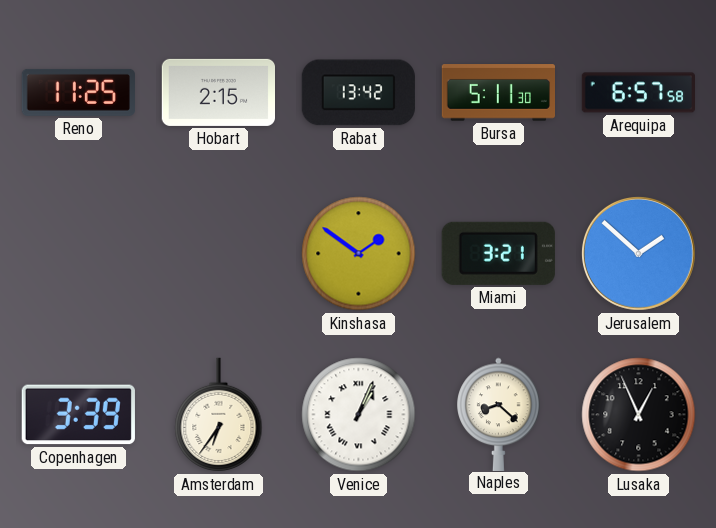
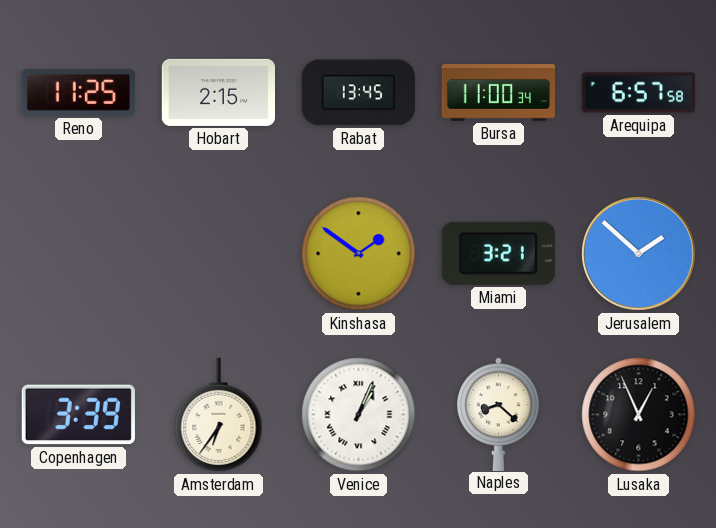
Rabat: 13:42 -> 13:45
Bursa: 5:11 -> 11:00
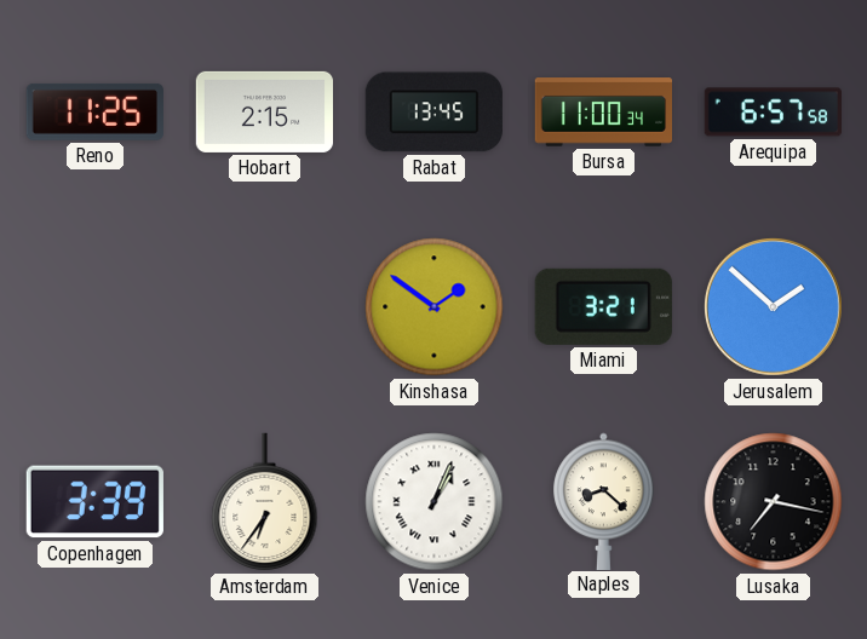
Lusaka: 12:56 -> 7:17
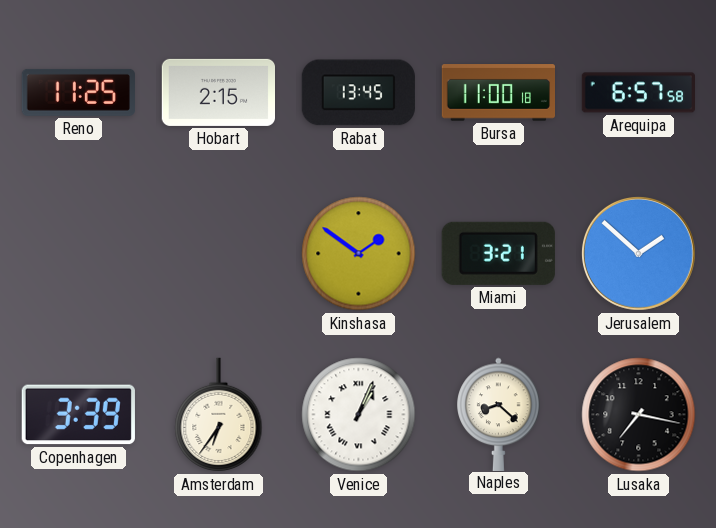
Bursa: 11:00:34 -> 11:00:18
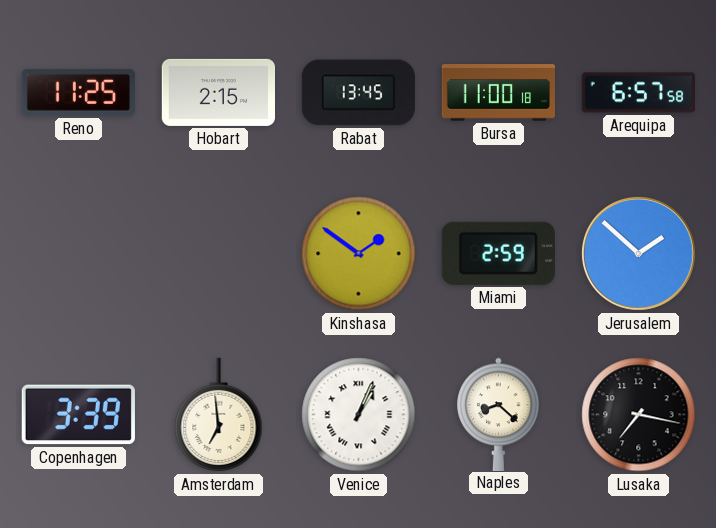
Miami: 3:21 -> 2:59
Amsterdam: 6:36 -> 6:59
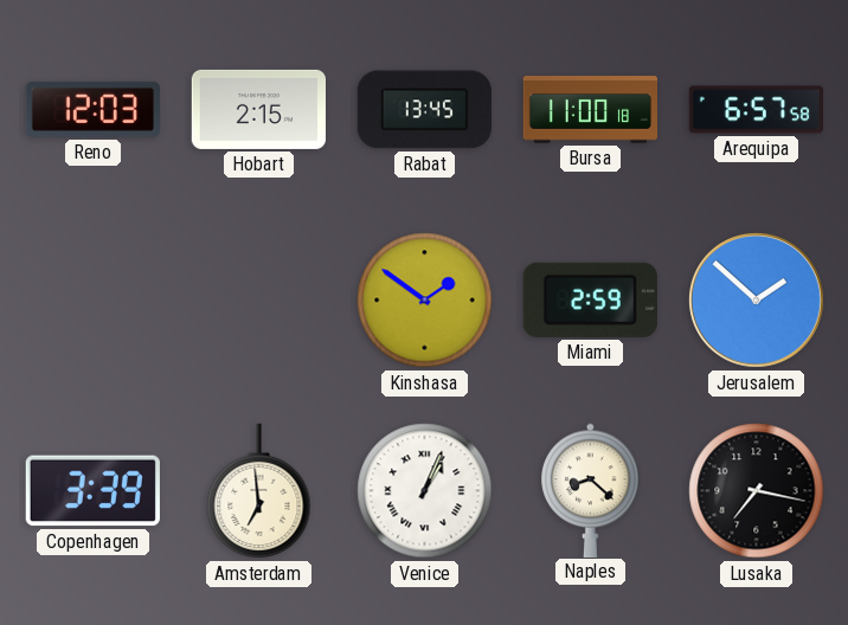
Reno: 11:25 -> 12:03
